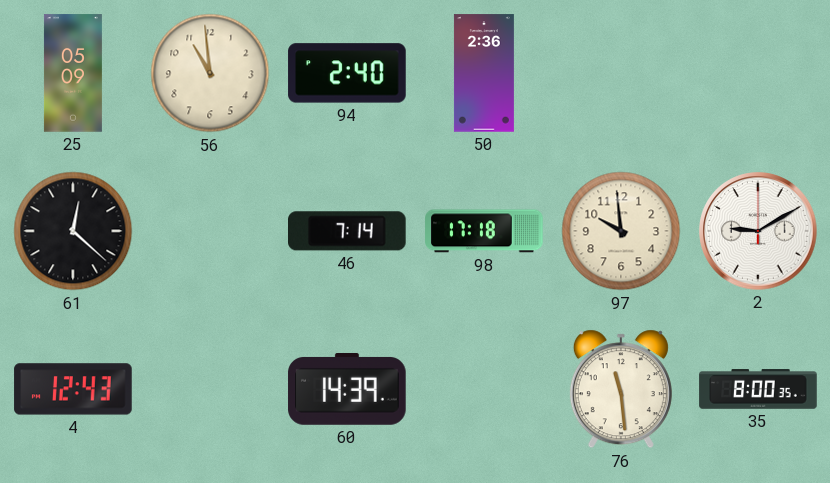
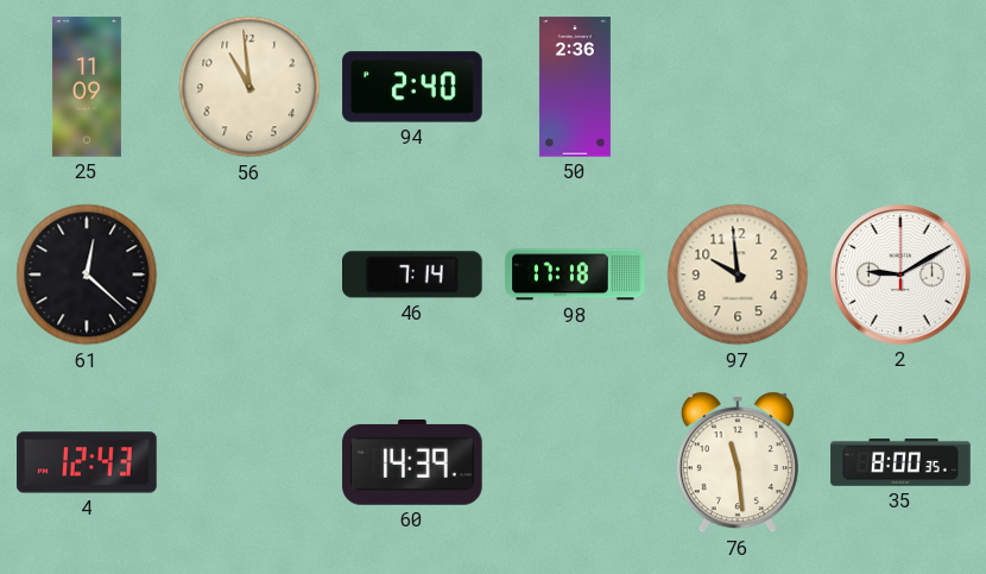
25: 05:09 -> 11:09
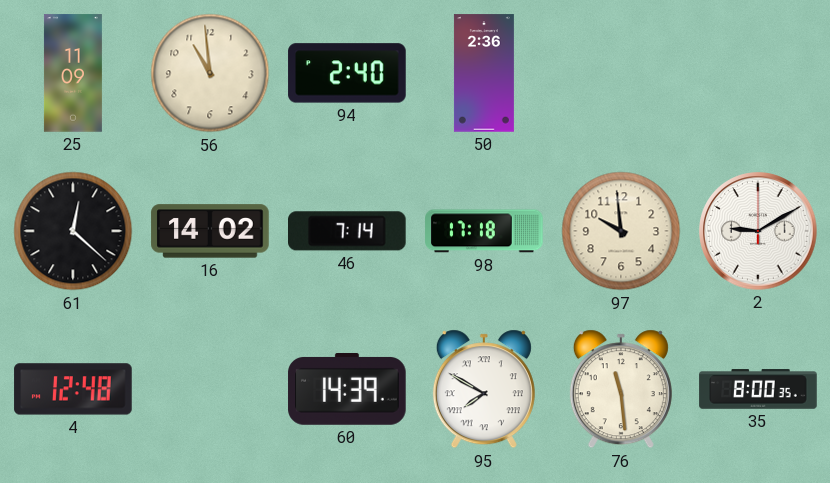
16: none -> 14:02
4: 12:43 -> 12:48
95: none -> 7:50
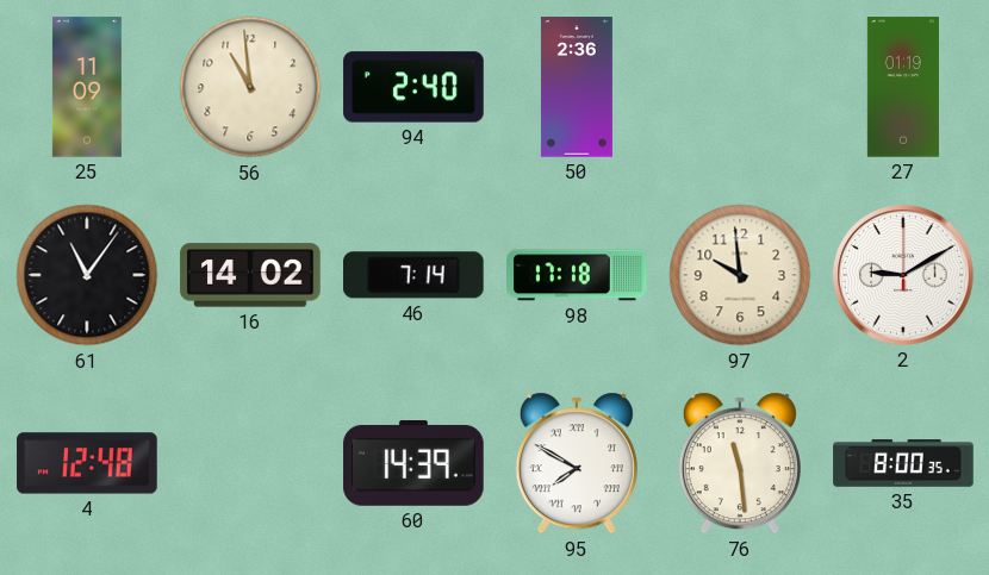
27: none -> 01:19
61: 12:22 -> 11:06
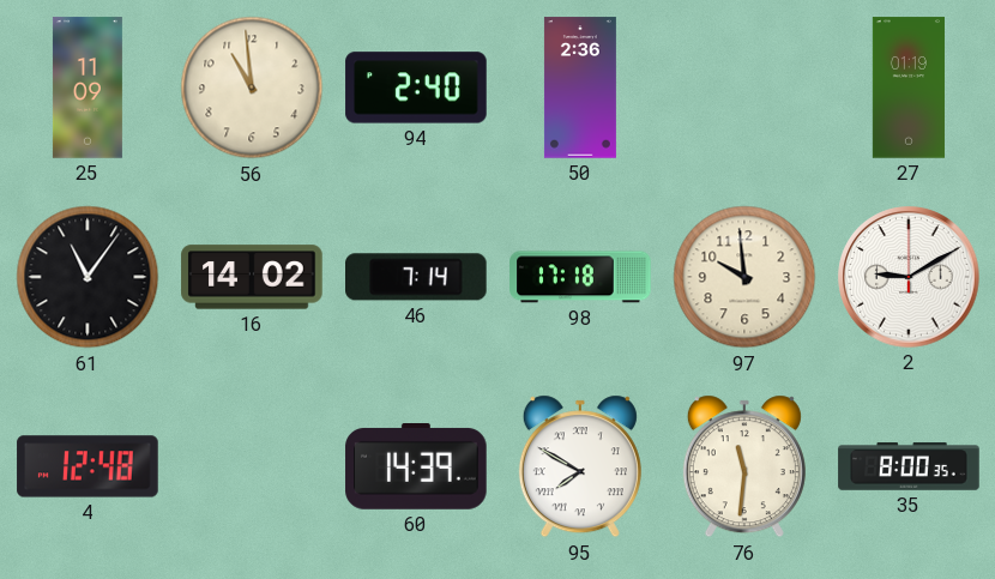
76: 11:29 -> 11:31
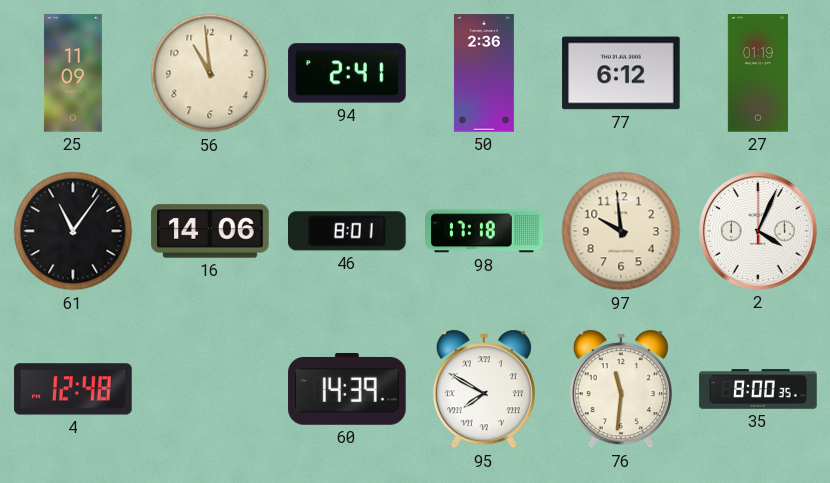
94: 2:40 -> 2:41
77: none -> 6:12
16: 14:02 -> 14:06
46: 7:14 -> 8:01
2: 9:10 -> 4:04
